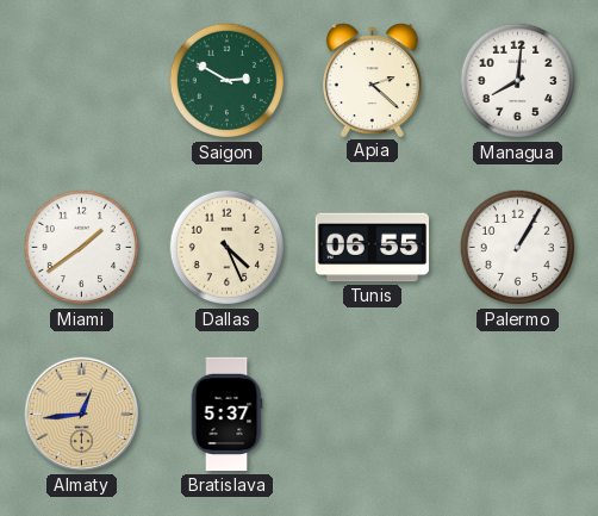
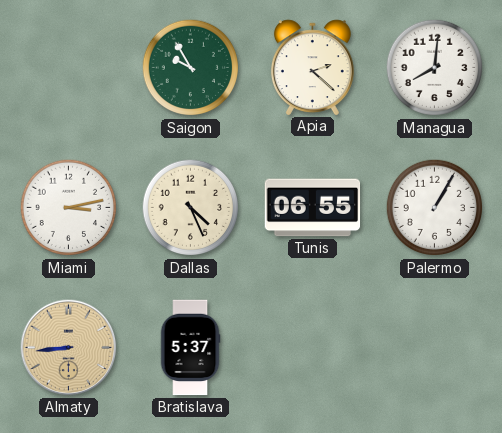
Saigon: 2:50 -> 9:55
Miami: 1:39 -> 3:13
Almaty: 12:44 -> 8:44
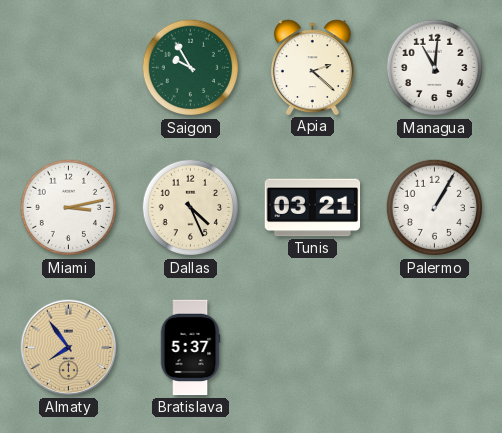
Managua: 8:01 -> 11:01
Tunis: 06:55 -> 03:21
Almaty: 8:44 -> 7:54
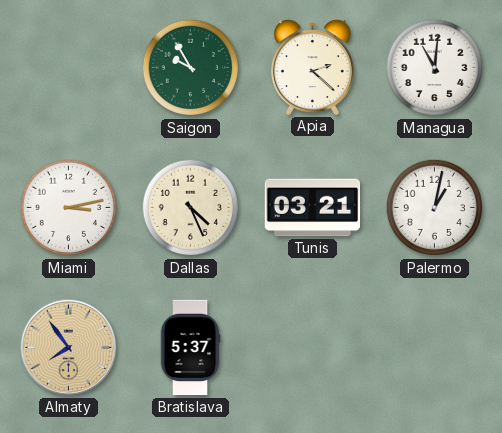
Palermo: 1:05 -> 1:02
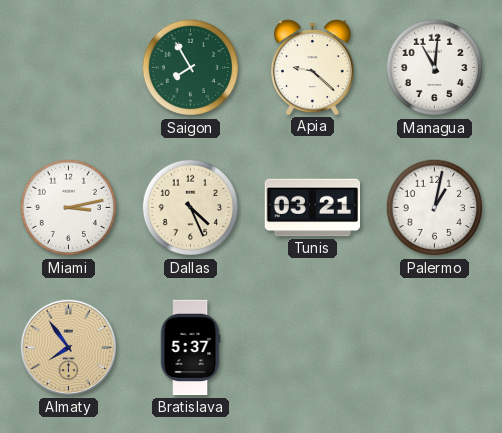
Saigon: 9:55 -> 7:55
Apia: 2:22 -> 9:22
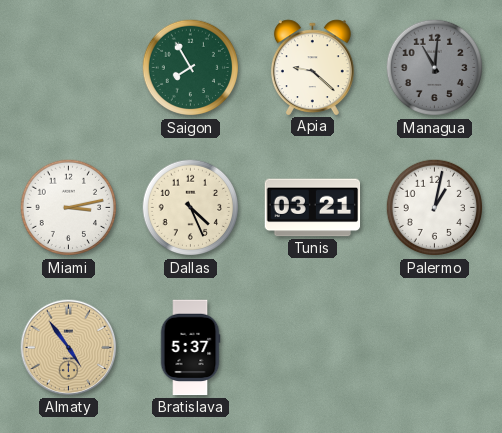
Managua dial: white -> grey
Almaty: 7:54 -> 4:54
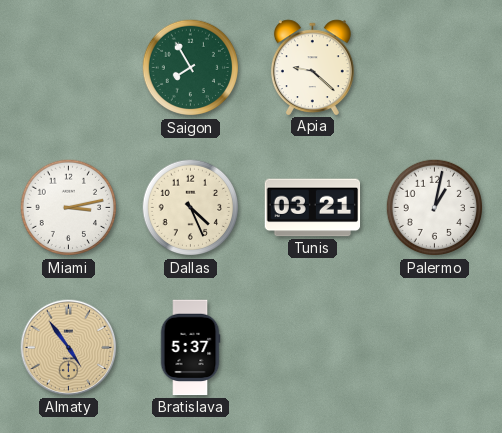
Managua: 11:01 -> none
